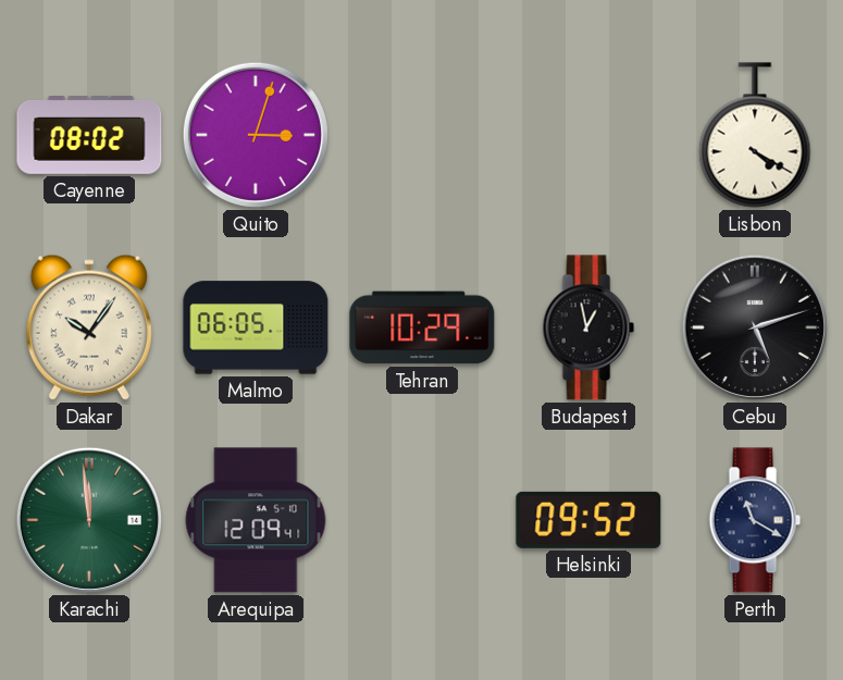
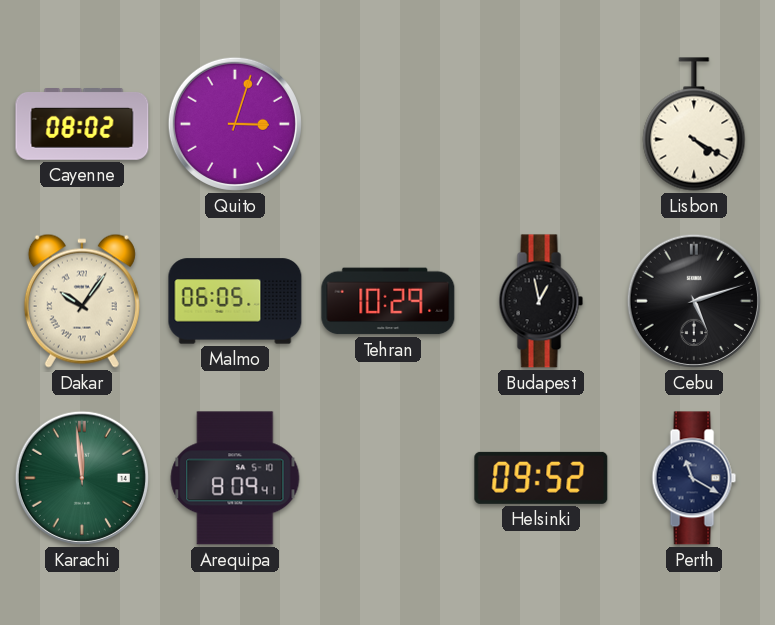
Arequipa: 12:09 -> 8:09
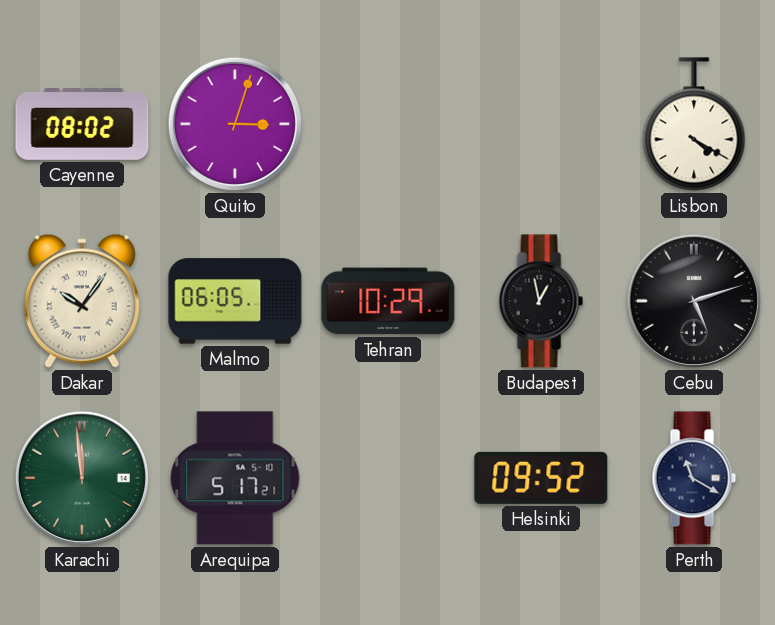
Arequipa: 8:09 -> 5:17
